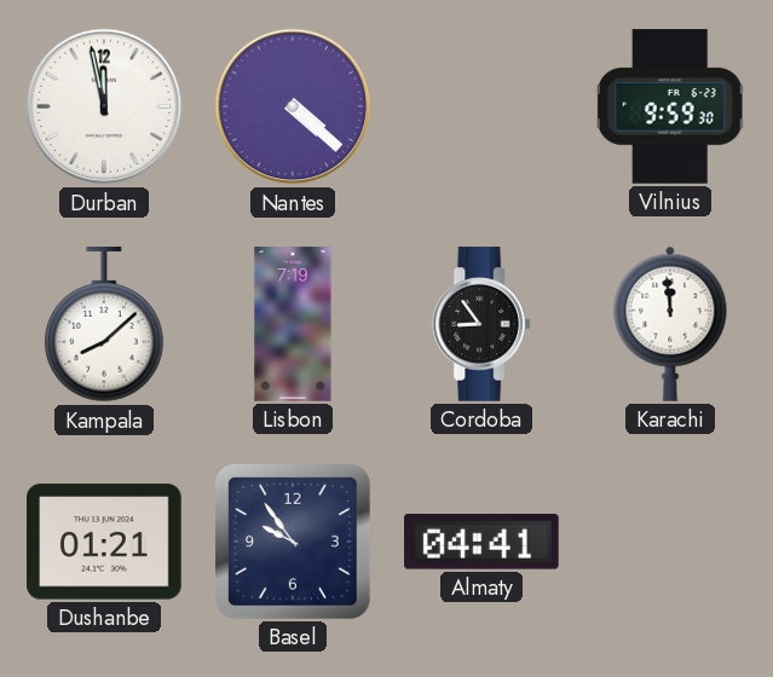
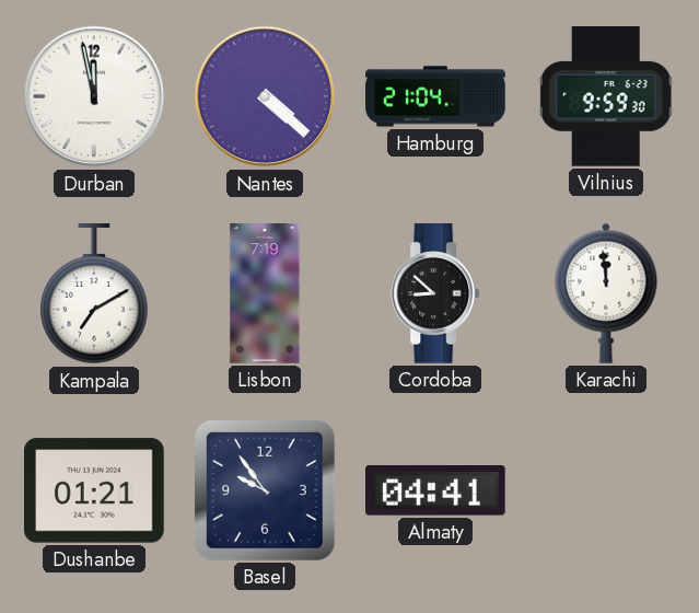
Hamburg: none -> 21:04
Kampala: 8:08 -> 7:10
Cordoba: 8:54 -> 8:52
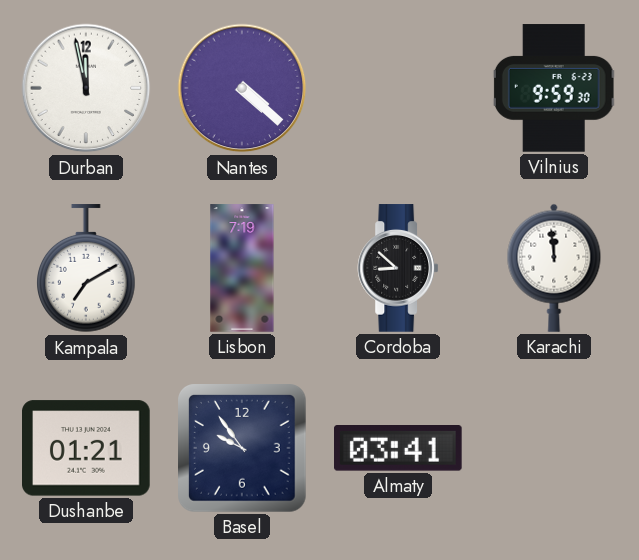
Hamburg: 21:04 -> none
Almaty: 04:41 -> 03:41
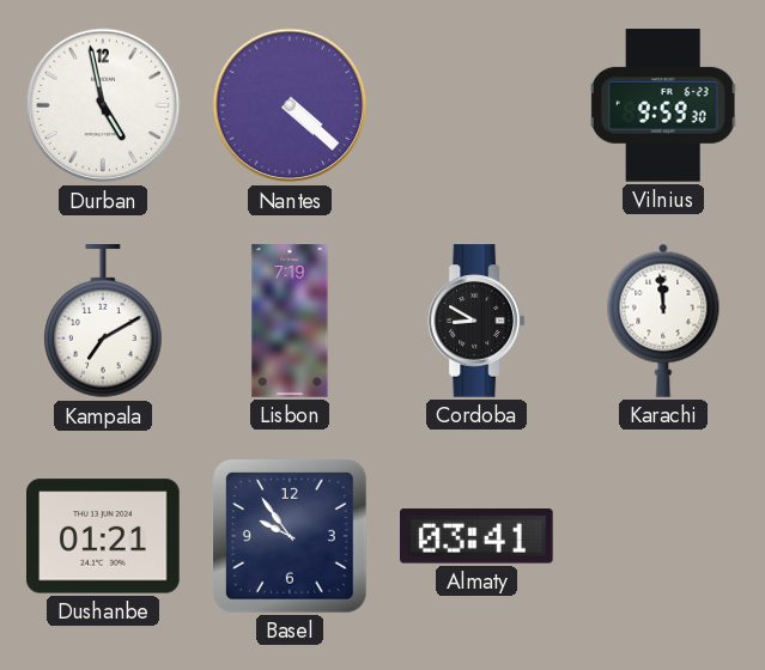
Durban: 11:58 -> 4:58
Cordoba: 8:52 -> 8:50
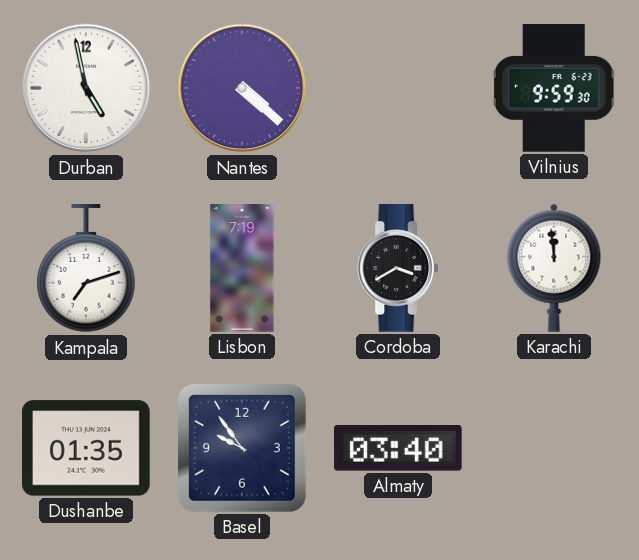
Kampala: 7:10 -> 7:12
Cordoba: 8:50 -> 3:40
Dushanbe: 01:21 -> 01:35
Almaty: 03:41 -> 03:40
